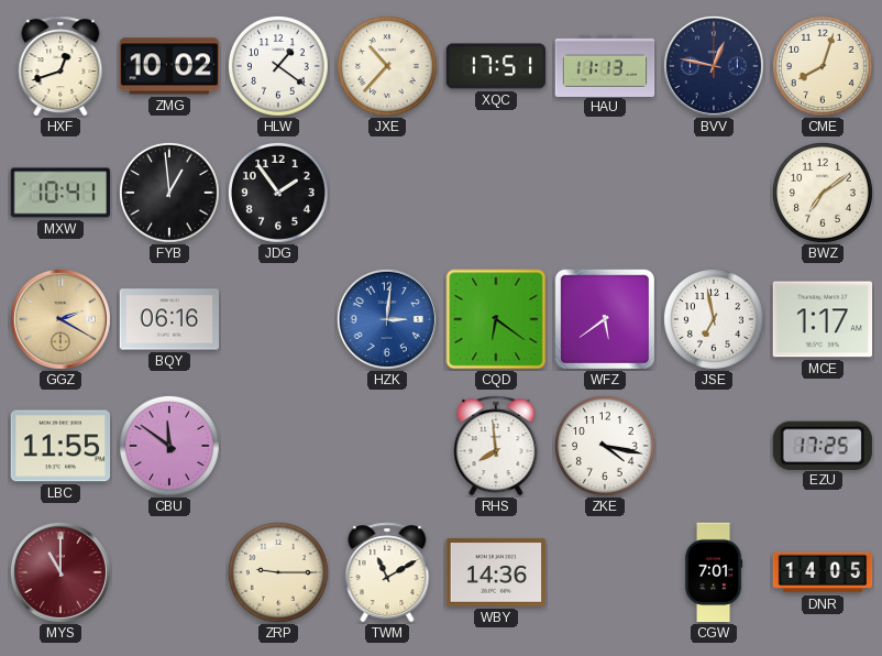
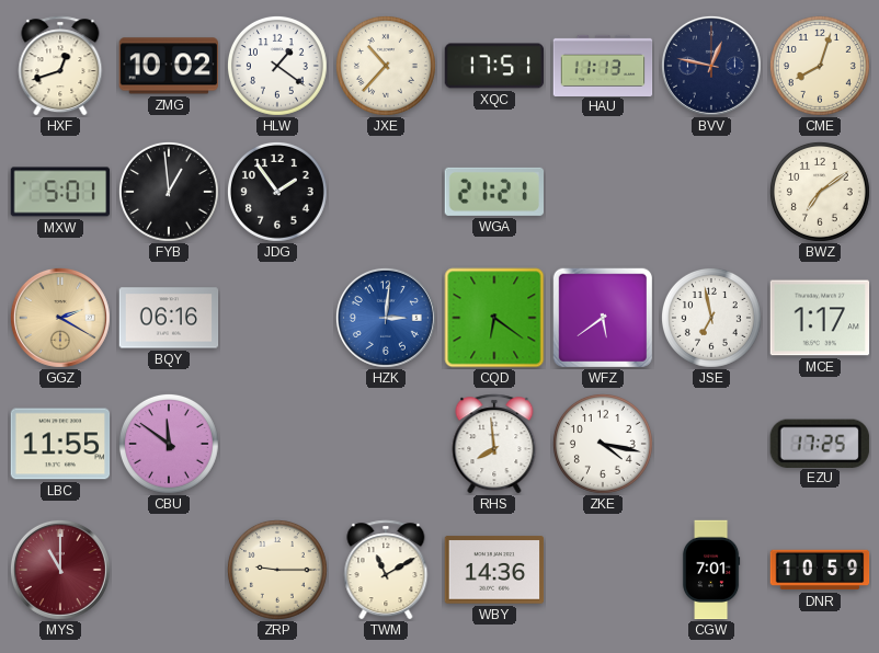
MXW: 10:41 -> 5:01
WGA: none -> 21:21
DNR: 14:05 -> 10:59
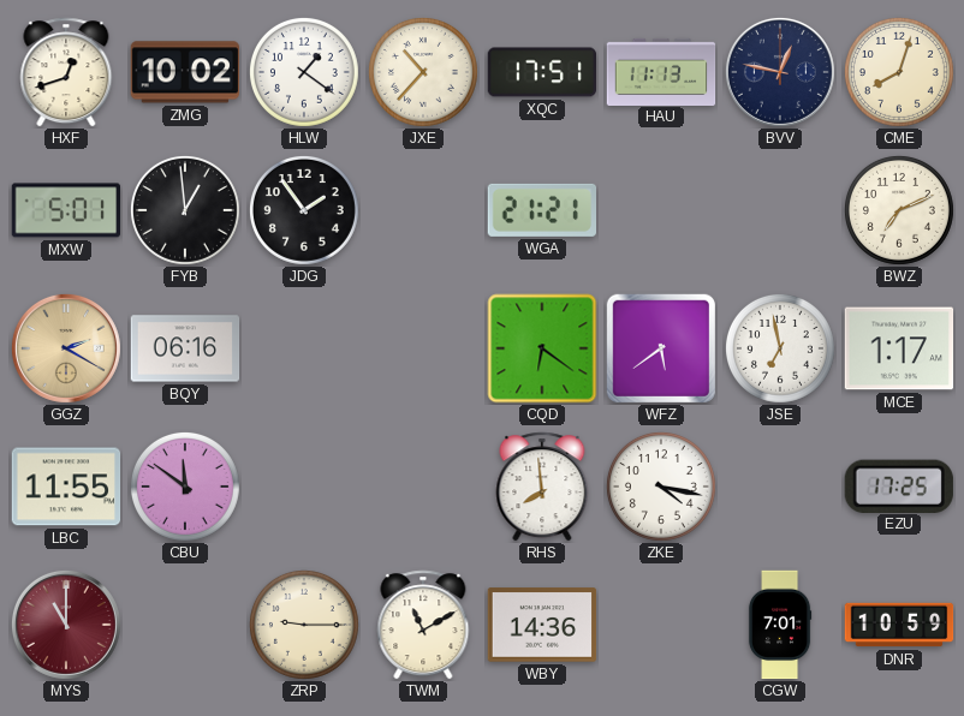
BWZ: 7:09 -> 7:11
HZK: 3:01 -> none
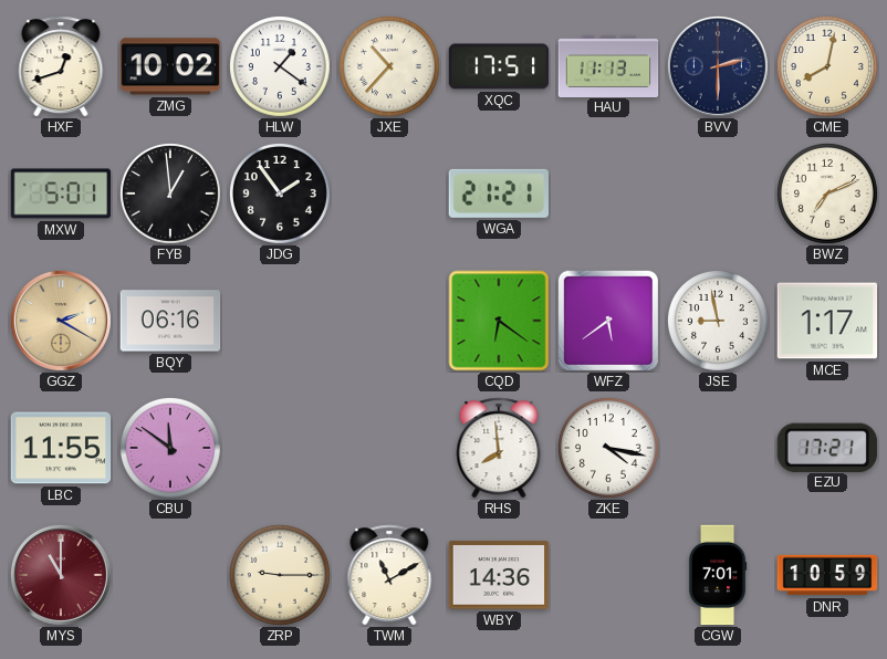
BVV: 12:47 -> 2:30
CME: 8:03 -> 8:02
JSE: 6:58 -> 8:58
EZU: 17:25 -> 17:21
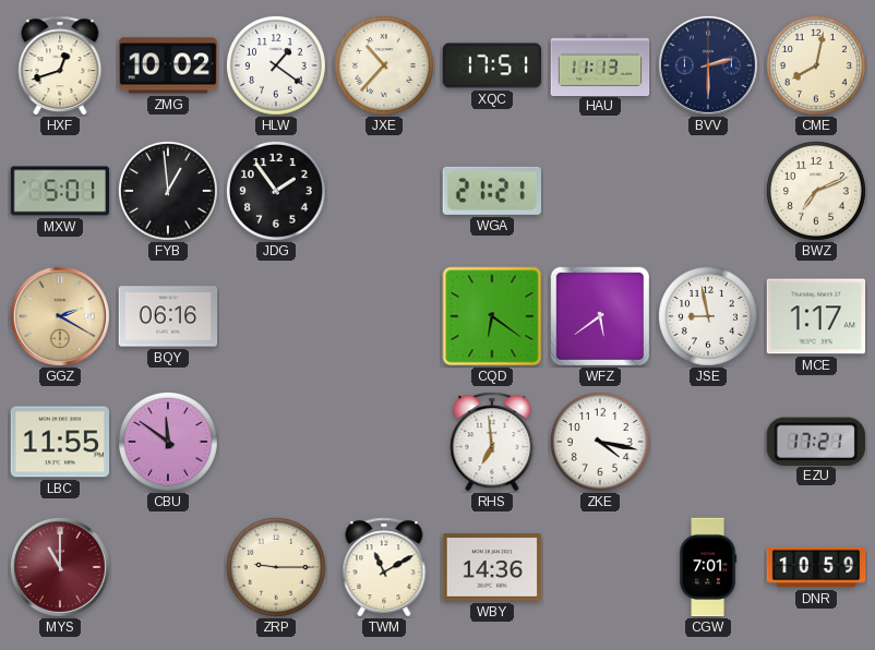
RHS: 7:59 -> 6:59
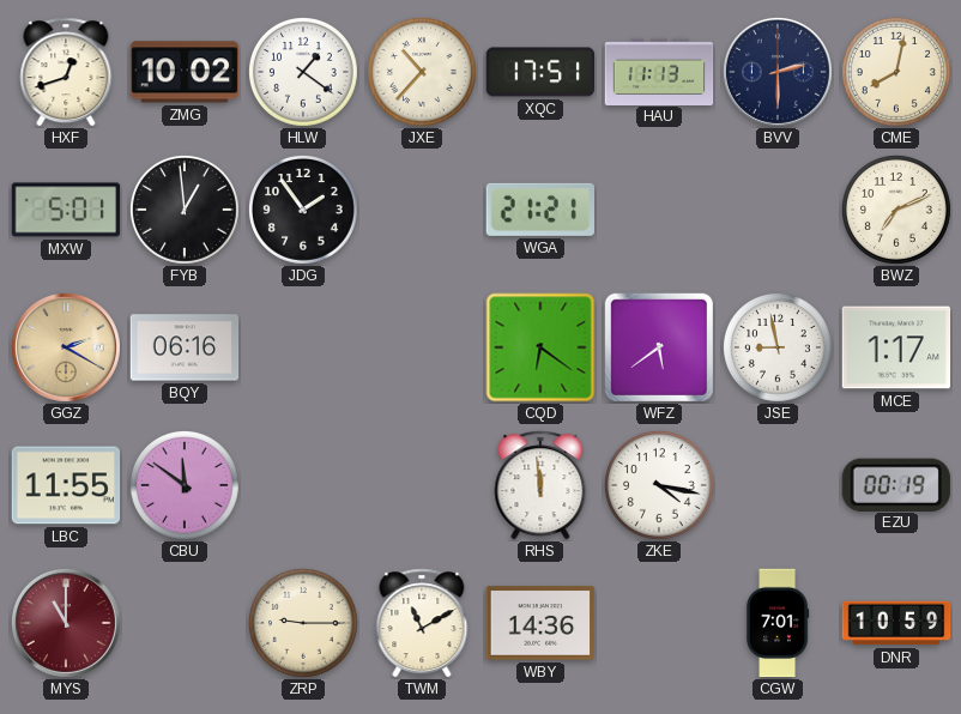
RHS: 6:59 -> 11:59
EZU: 17:21 -> 00:19
